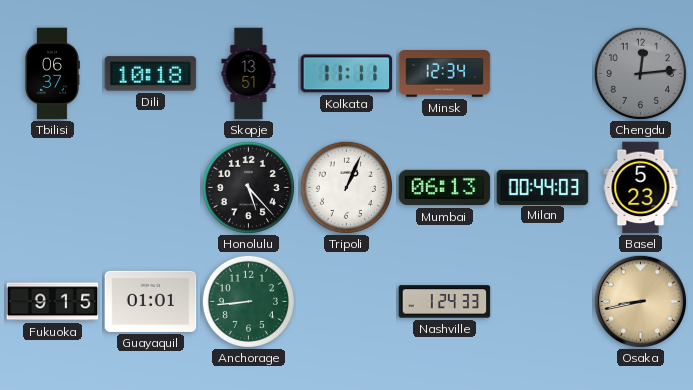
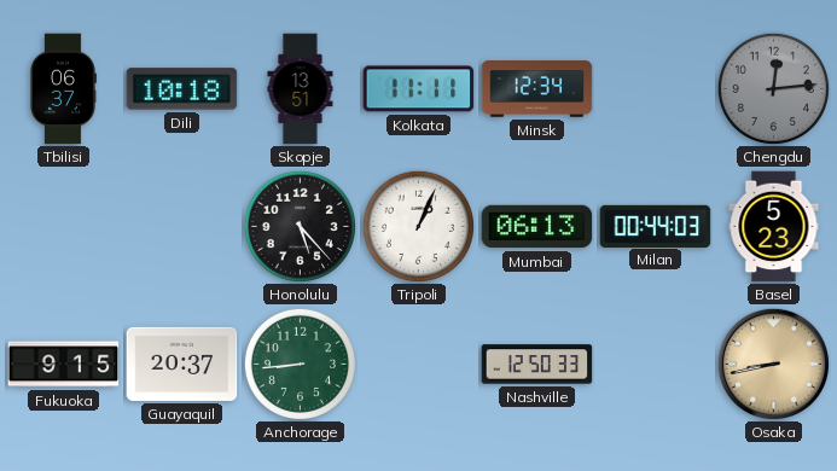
Guayaquil: 01:01 -> 20:37
Nashville: 1:24 -> 12:50
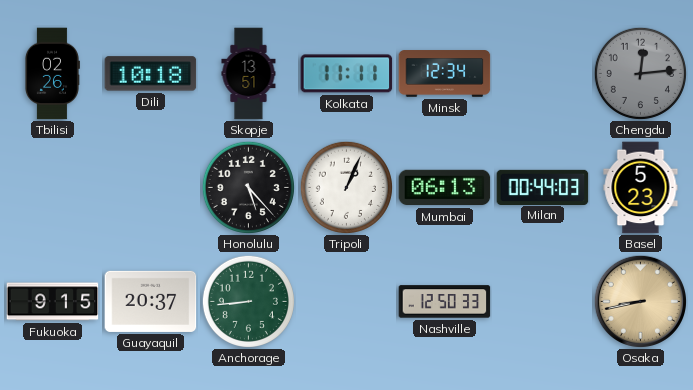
Tbilisi: 06:37 -> 02:26
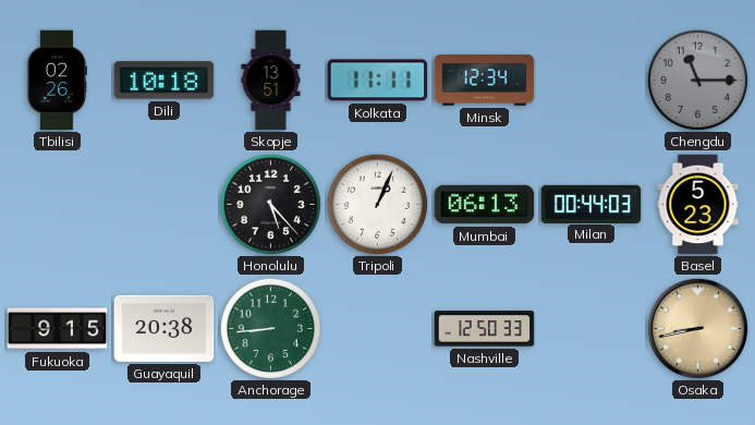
Chengdu: 12:14 -> 11:15
Guayaquil: 20:37 -> 20:38
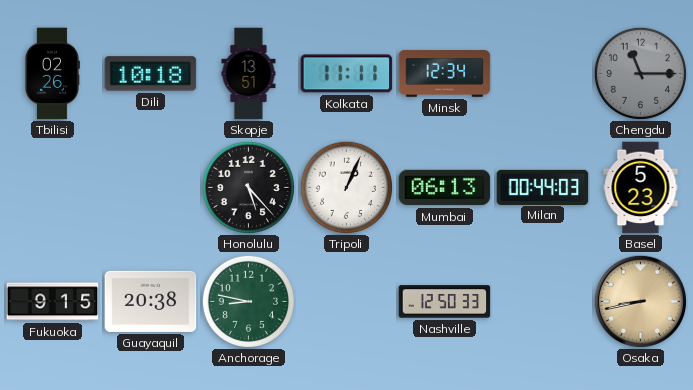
Anchorage: 8:44 -> 8:47
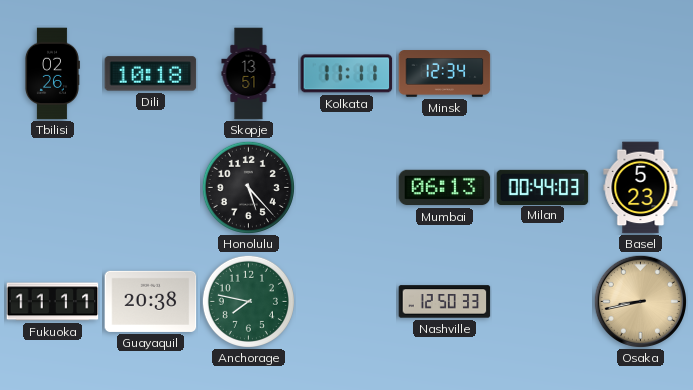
Chengdu: 11:15 -> none
Tripoli: 1:04 -> none
Fukuoka: 9:15 -> 11:11
Anchorage: 8:47 -> 7:47
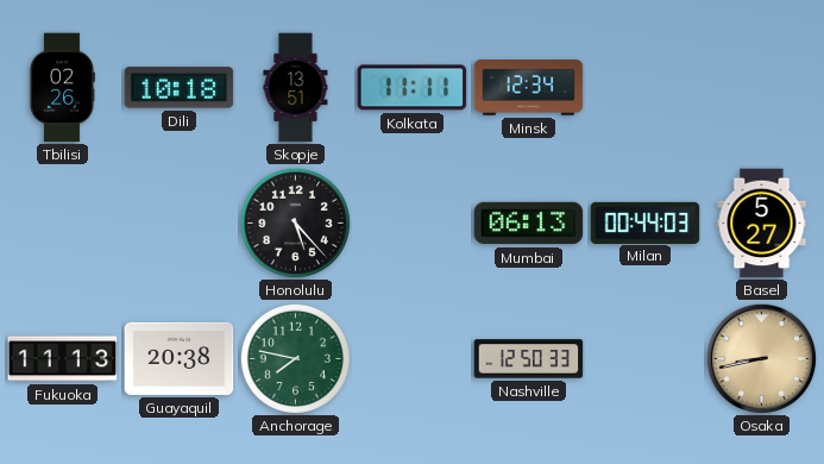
Basel: 5:23 -> 5:27
Fukuoka: 11:11 -> 11:13
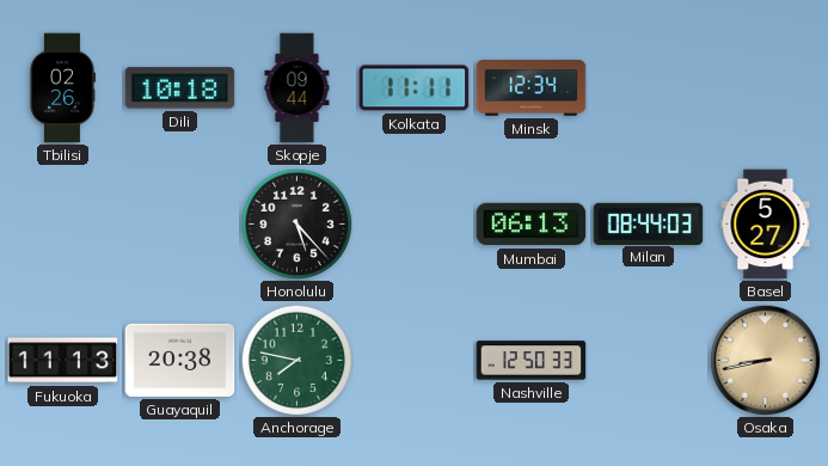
Skopje: 13:51 -> 09:44
Milan: 00:44 -> 08:44
